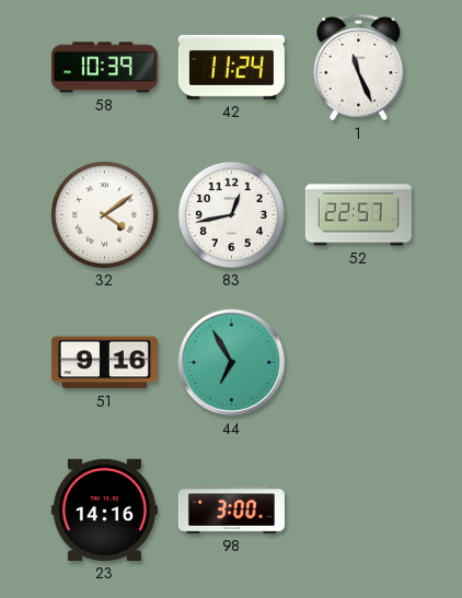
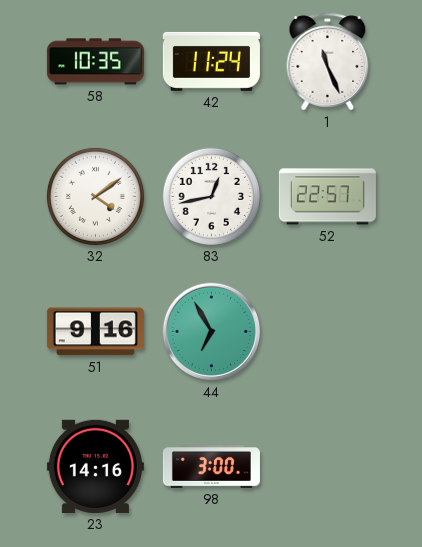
58: 10:39 -> 10:35
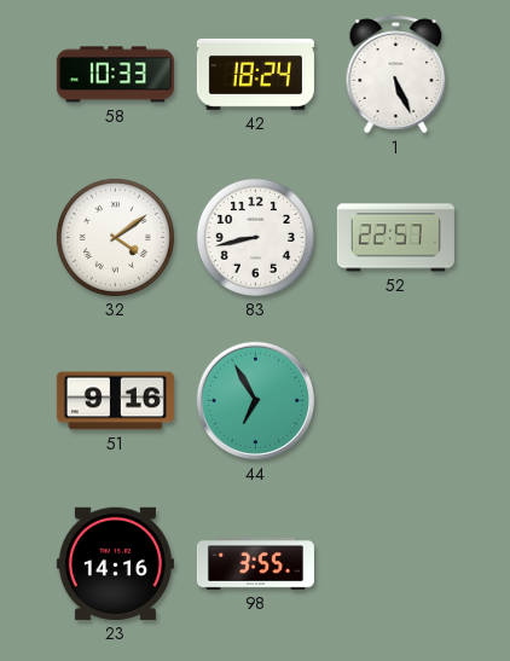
58: 10:35 -> 10:33
42: 11:24 -> 18:24
1: 11:26 -> 5:26
83: 12:43 -> 8:43
98: 3:00 -> 3:55
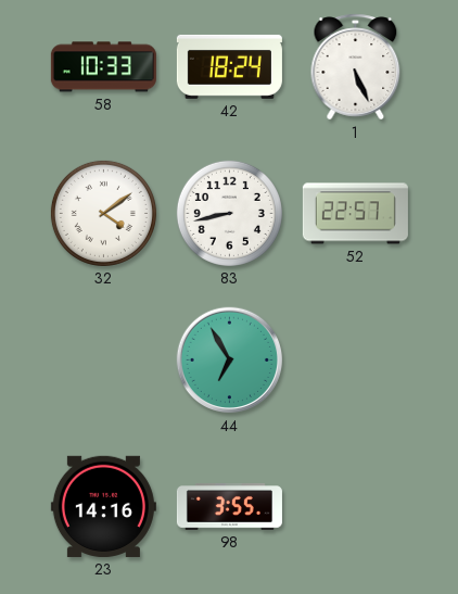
51: 9:16 -> none
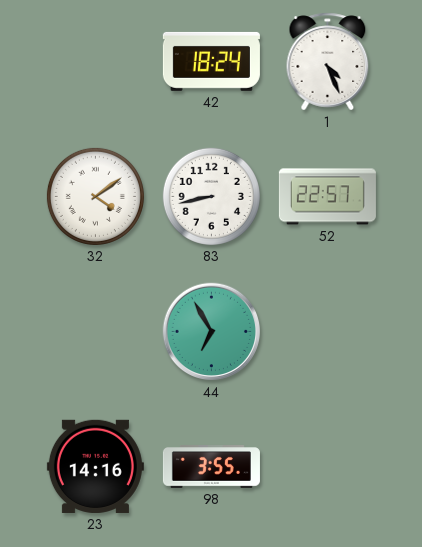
58: 10:33 -> none
1: 5:26 -> 4:26
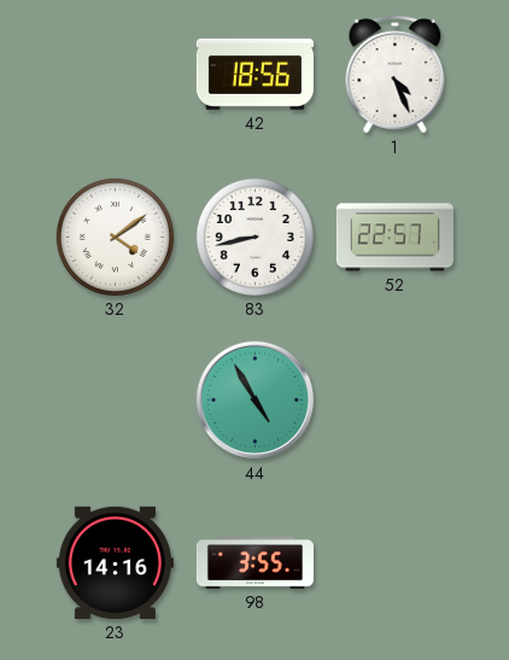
42: 18:24 -> 18:56
44: 6:55 -> 4:55
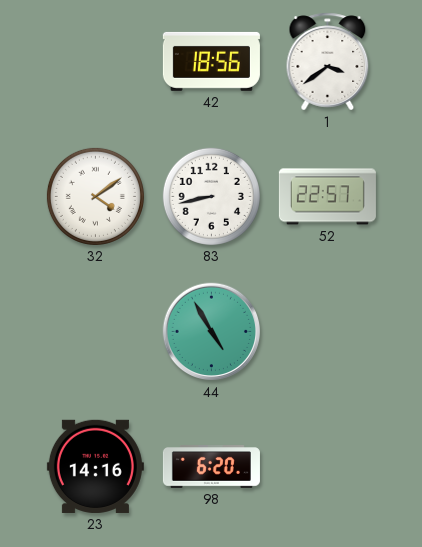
1: 4:26 -> 3:39
98: 3:55 -> 6:20
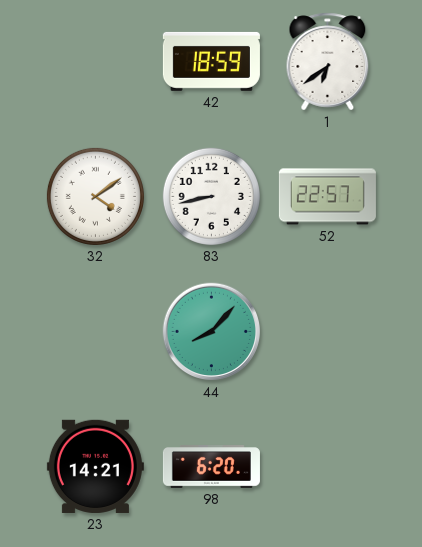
42: 18:56 -> 18:59
1: 3:39 -> 6:39
44: 4:55 -> 8:07
23: 14:16 -> 14:21
